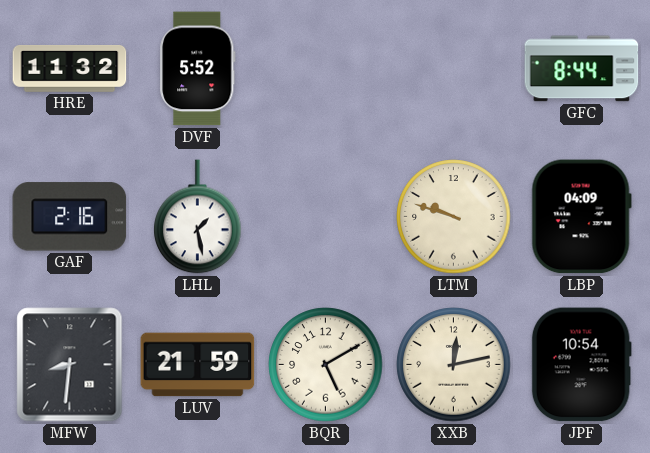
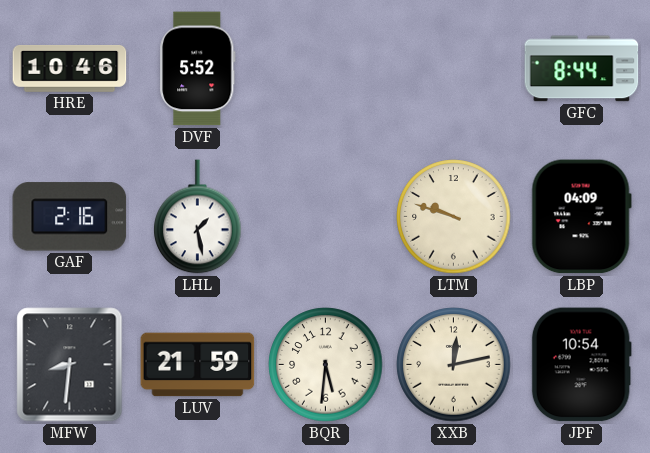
HRE: 11:32 -> 10:46
BQR: 5:10 -> 5:31
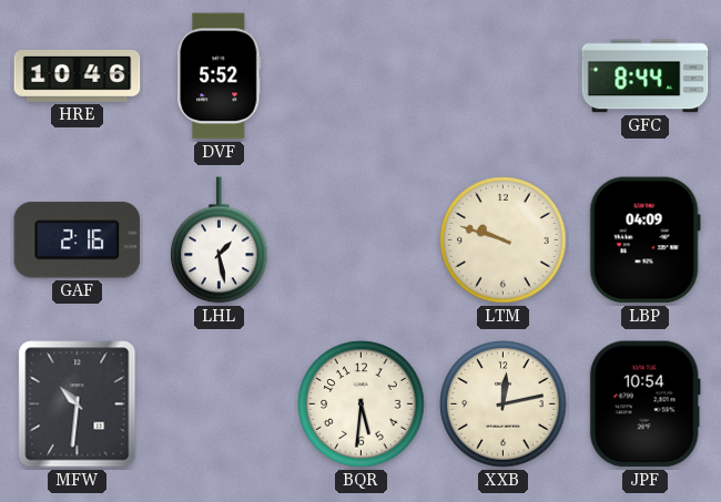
MFW: 8:31 -> 10:31
LUV: 21:59 -> none
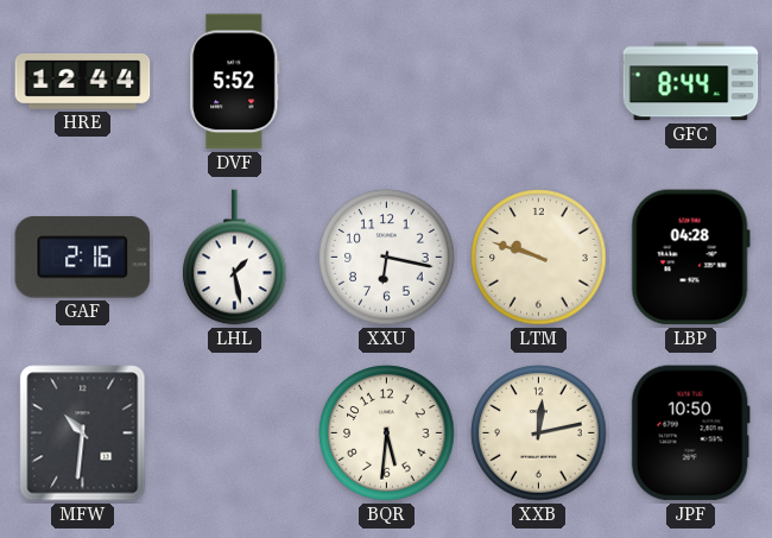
HRE: 10:46 -> 12:44
XXU: none -> 6:17
LBP: 04:09 -> 04:28
JPF: 10:54 -> 10:50
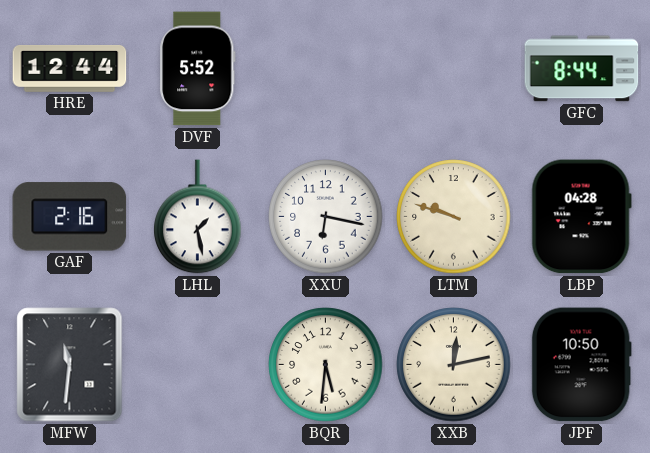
MFW: 10:31 -> 11:31
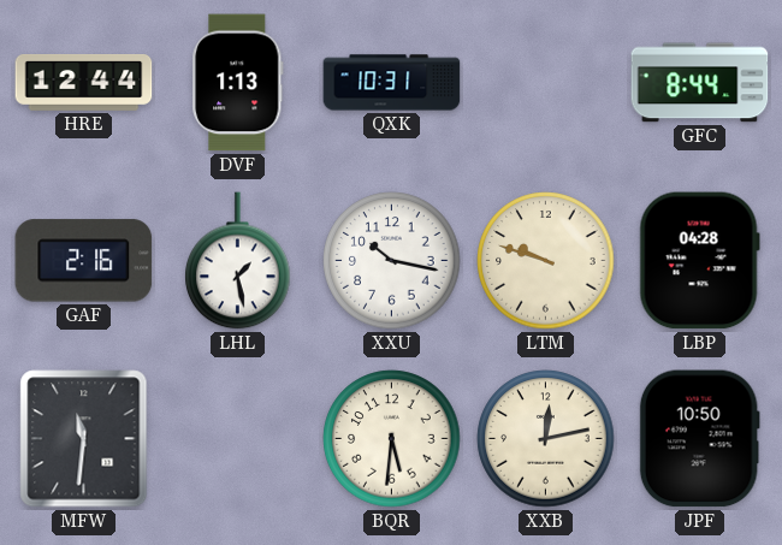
DVF: 5:52 -> 1:13
QXK: none -> 10:31
XXU: 6:17 -> 10:17
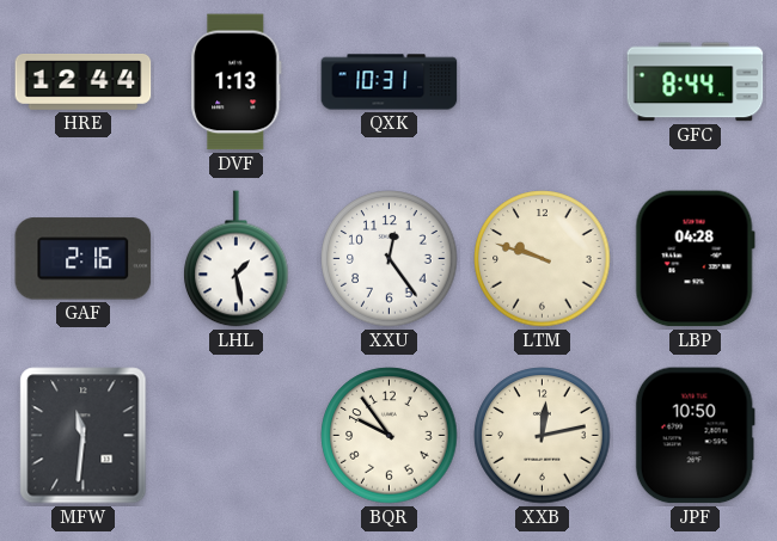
XXU: 10:17 -> 12:24
BQR: 5:31 -> 9:54
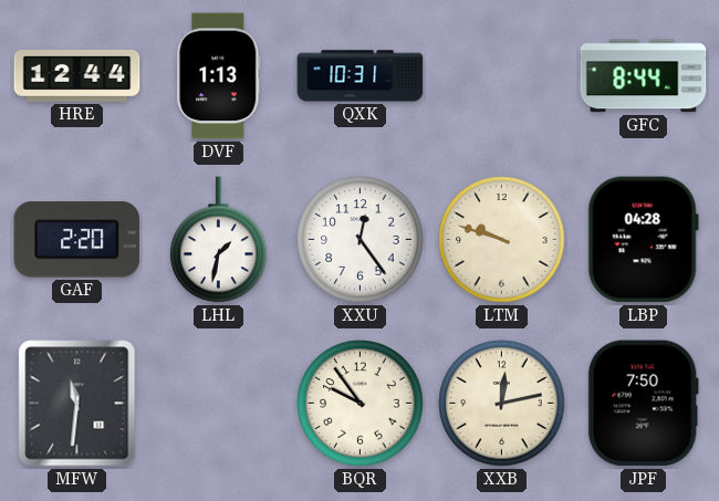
GAF: 2:16 -> 2:20
LHL: 1:28 -> 1:32
JPF: 10:50 -> 7:50
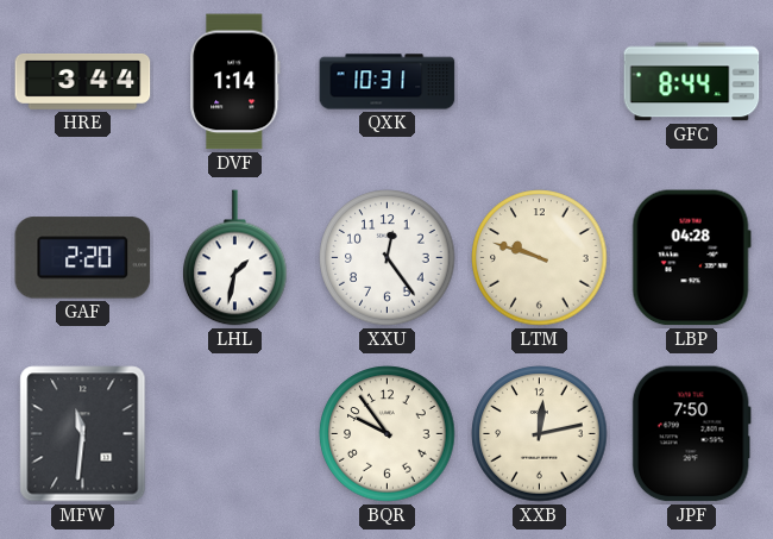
HRE: 12:44 -> 3:44
DVF: 1:13 -> 1:14
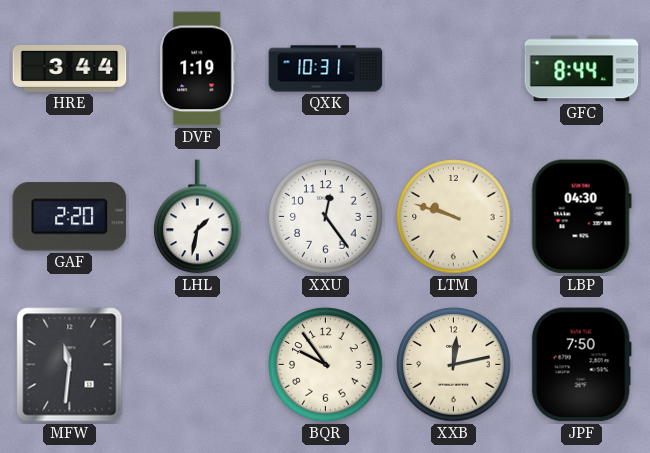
DVF: 1:14 -> 1:19
LBP: 04:28 -> 04:30
